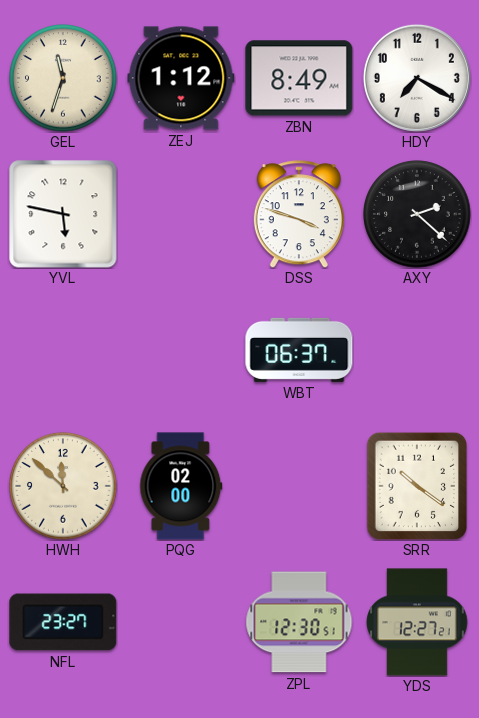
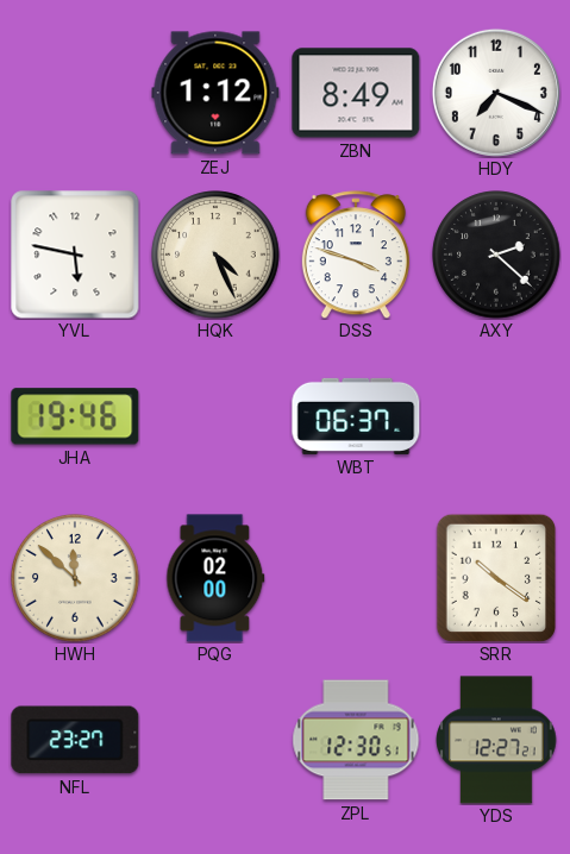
GEL: 11:33 -> none
HDY: 7:20 -> 7:19
HQK: none -> 4:26
JHA: none -> 19:46
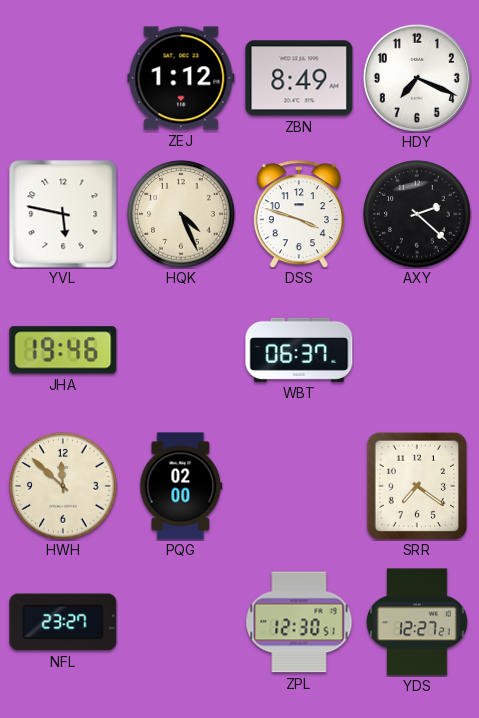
SRR: 10:21 -> 7:21
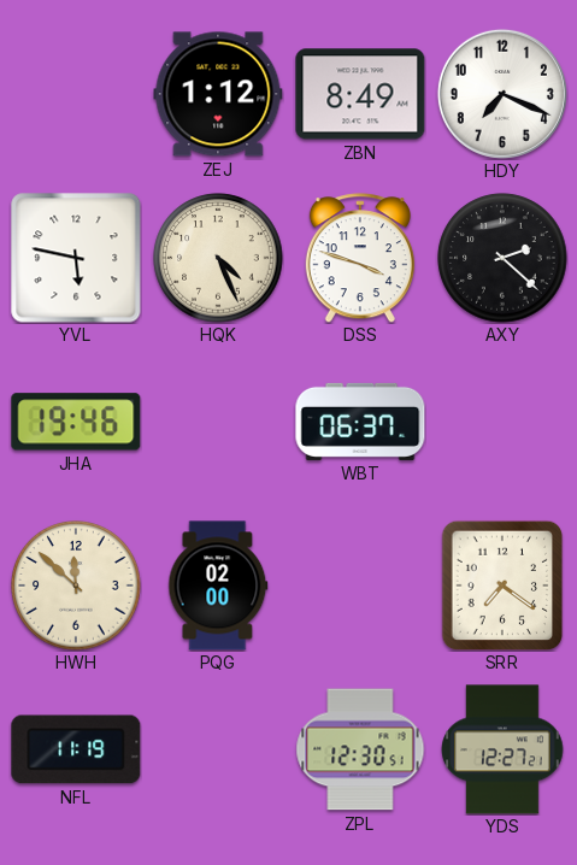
NFL: 23:27 -> 11:19
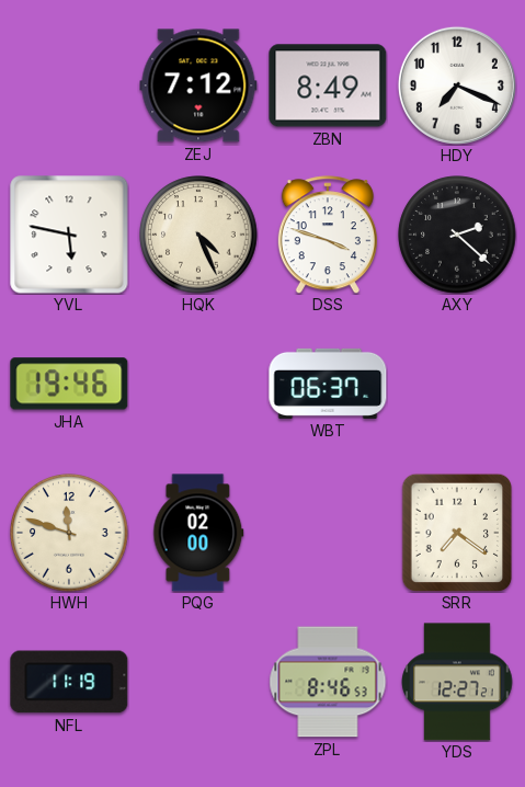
ZEJ: 1:12 -> 7:12
HWH: 11:52 -> 11:48
ZPL: 12:30 -> 8:46
